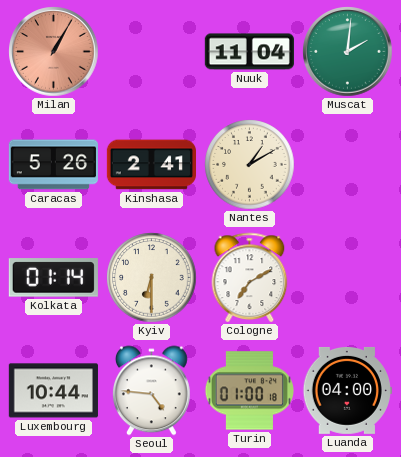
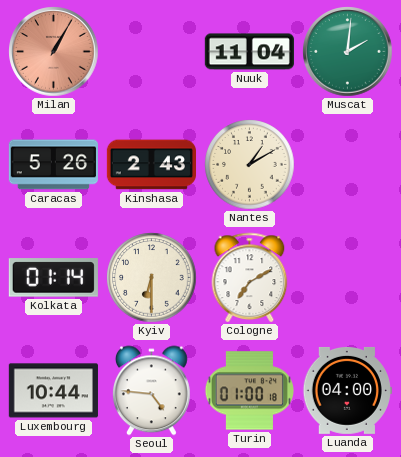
Kinshasa: 2:41 -> 2:43
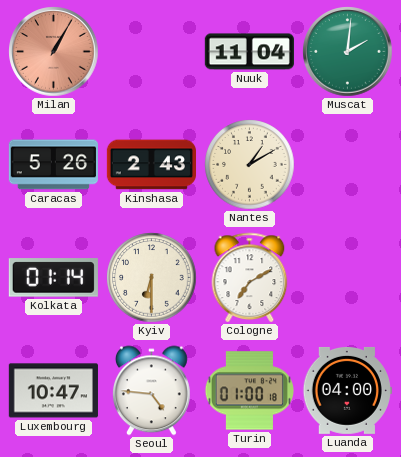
Luxembourg: 10:44 -> 10:47
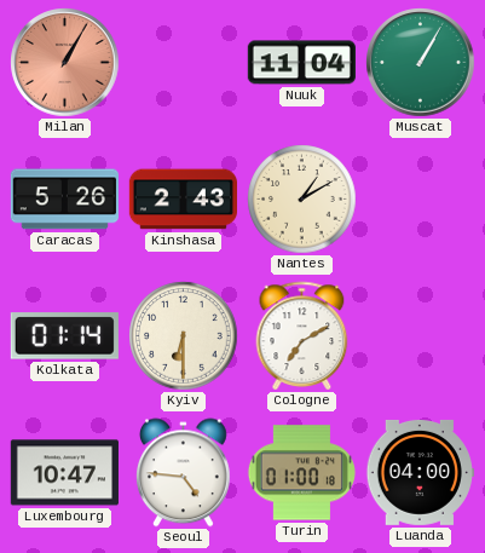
Muscat: 2:01 -> 1:05
